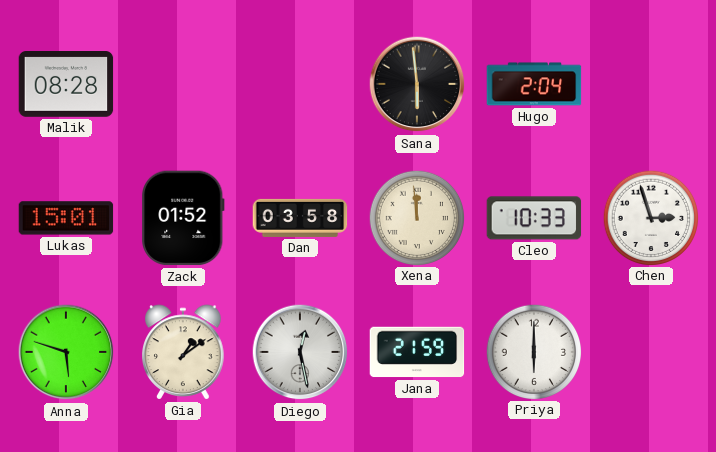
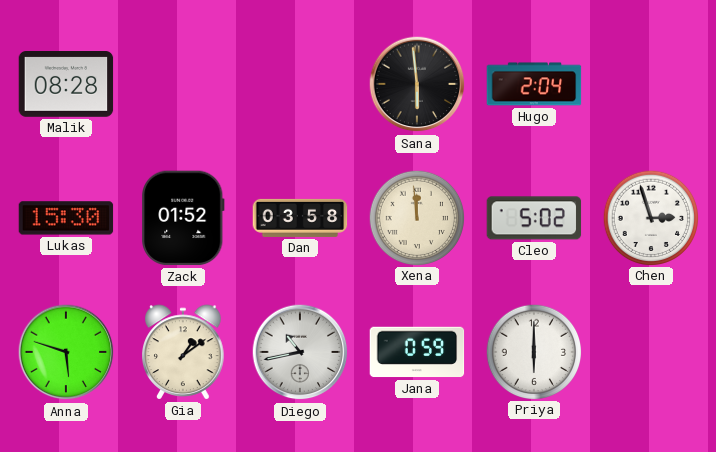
Lukas: 15:01 -> 15:30
Cleo: 10:33 -> 5:02
Diego: 12:28 -> 10:43
Jana: 21:59 -> 0:59
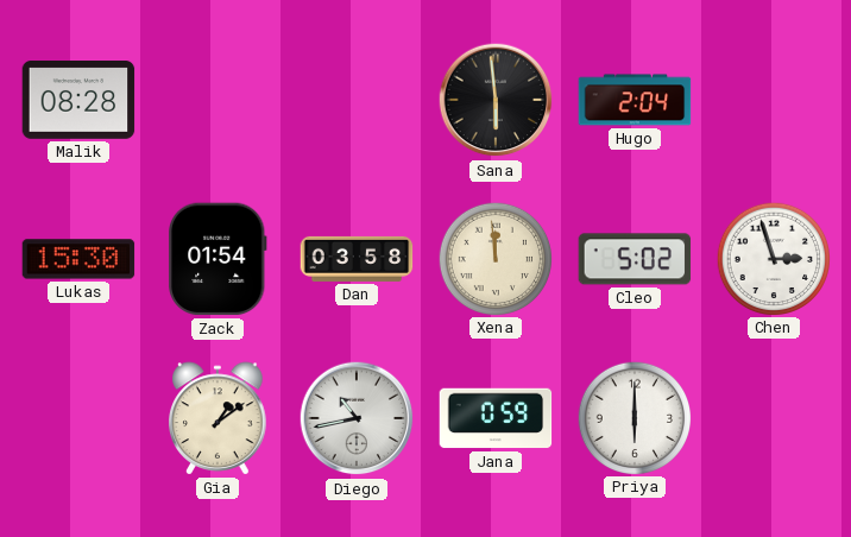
Zack: 01:52 -> 01:54
Anna: 5:48 -> none
